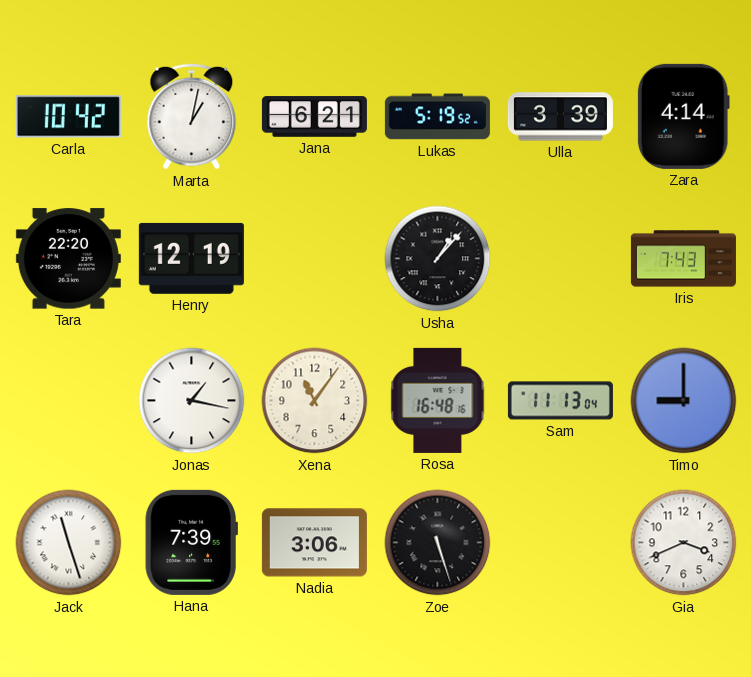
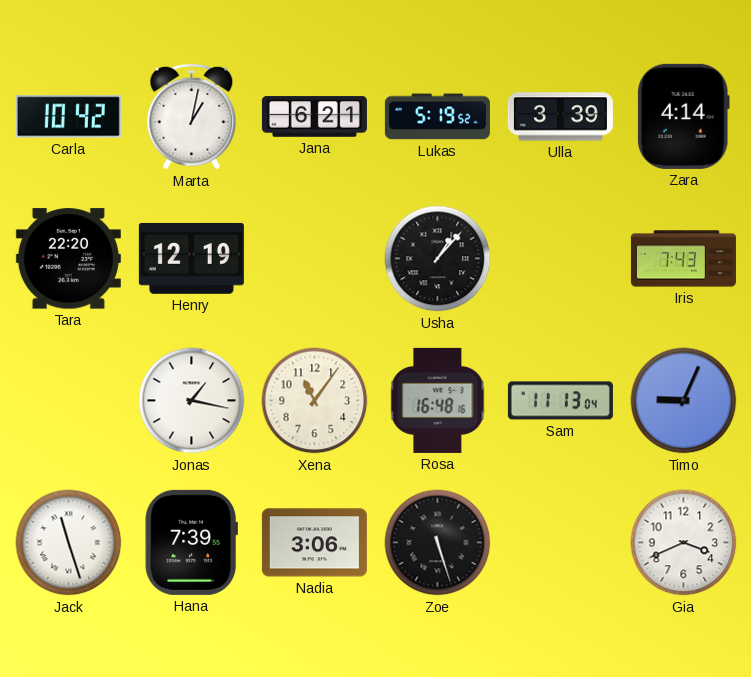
Timo: 9:00 -> 9:04
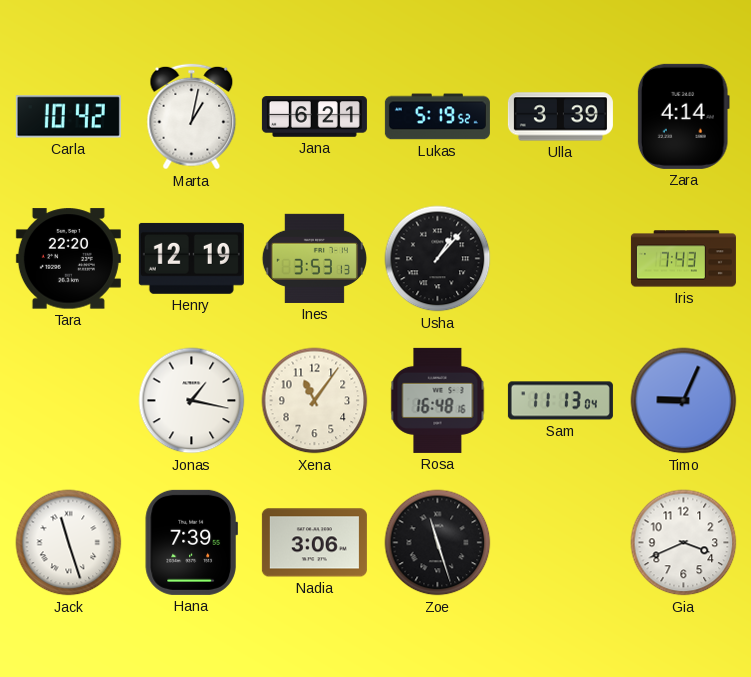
Ines: none -> 3:53
Zoe: 5:27 -> 11:27
